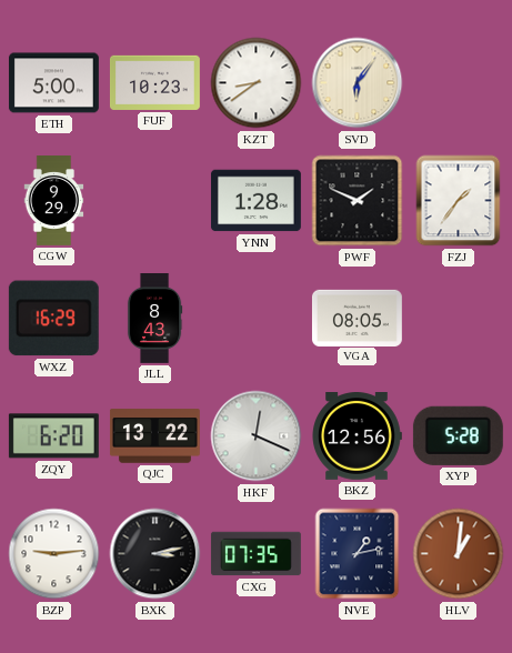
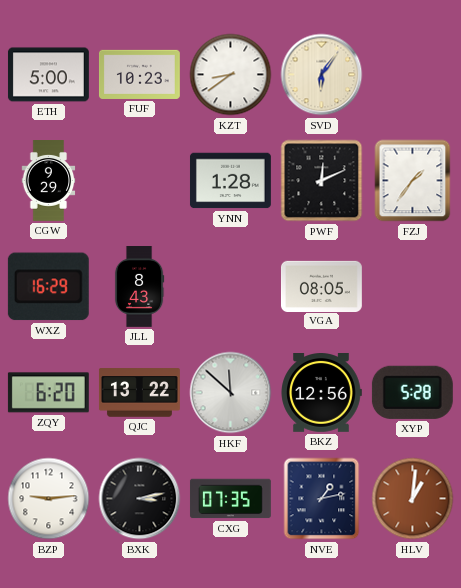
PWF: 1:49 -> 12:11
HKF: 12:19 -> 11:52
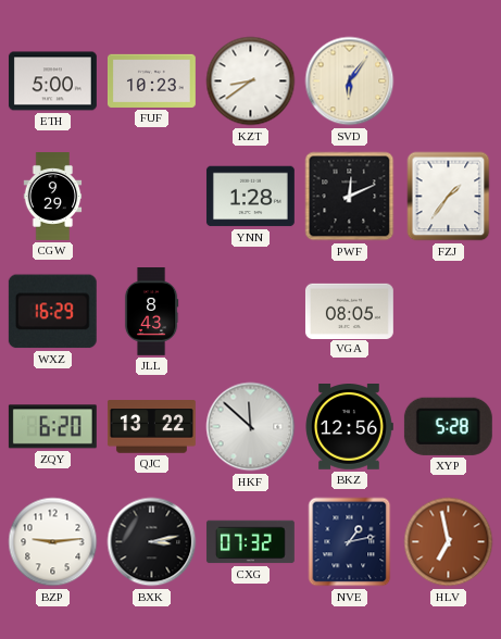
CXG: 07:35 -> 07:32
HLV: 1:01 -> 6:58
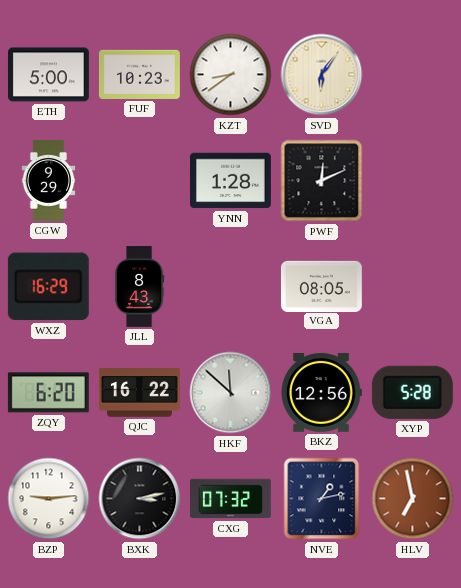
FZJ: 1:36 -> none
QJC: 13:22 -> 16:22
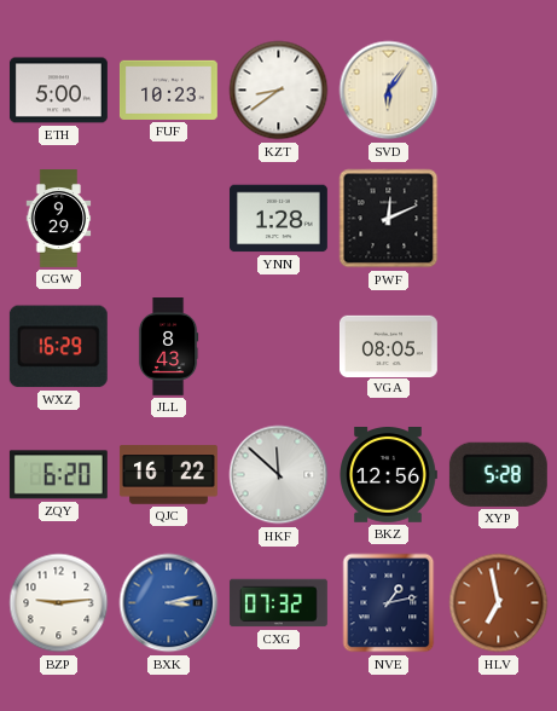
BXK dial: black -> blue
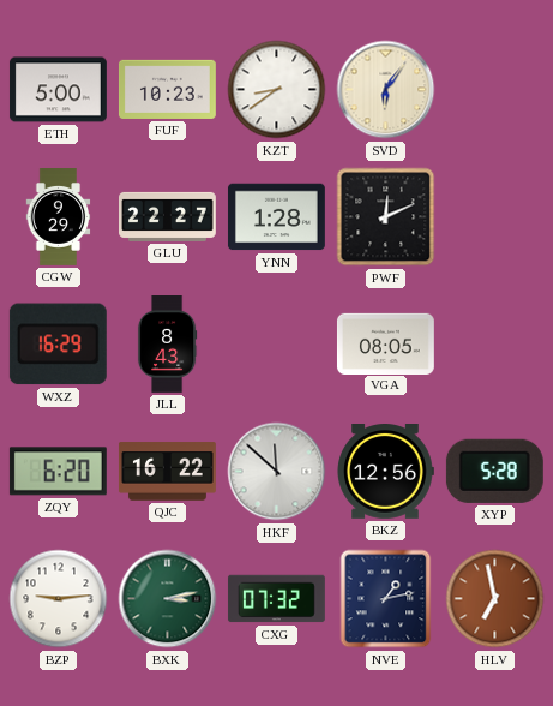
GLU: none -> 22:27
BXK dial: blue -> green
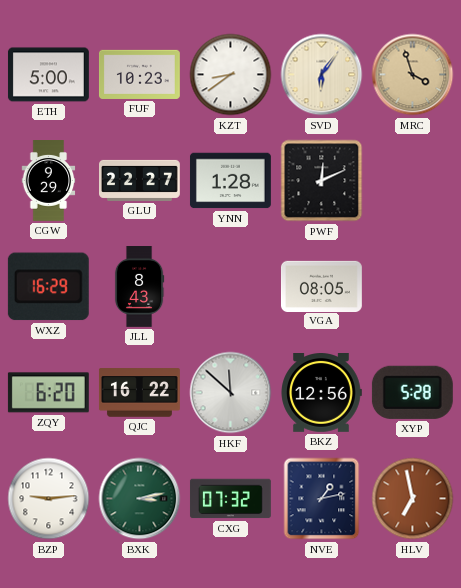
MRC: none -> 3:57
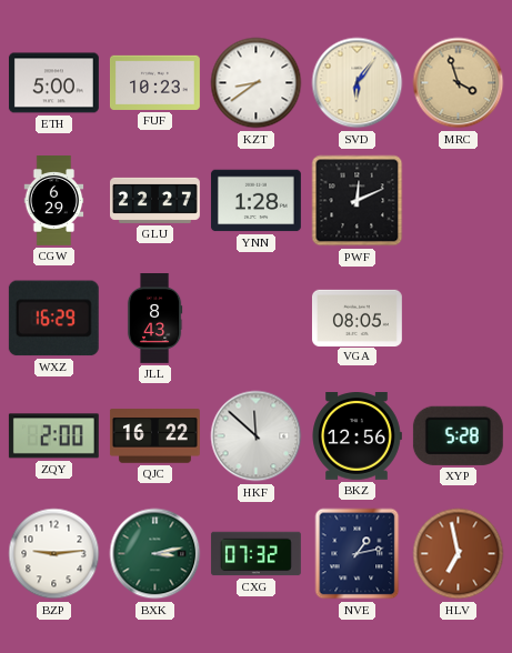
CGW: 9:29 -> 6:29
ZQY: 6:20 -> 2:00
